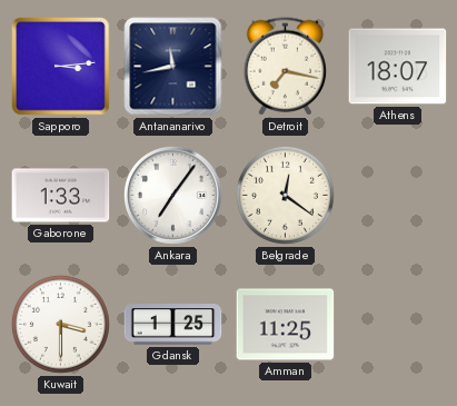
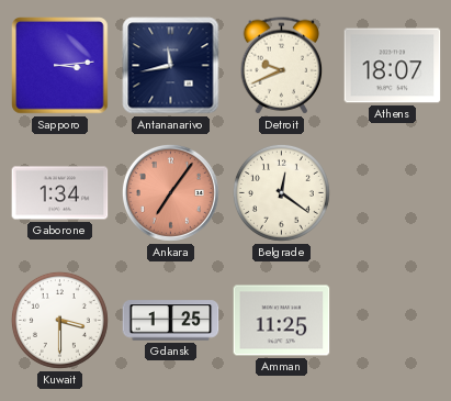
Detroit: 7:17 -> 9:41
Gaborone: 1:33 -> 1:34
Ankara dial: white -> salmon
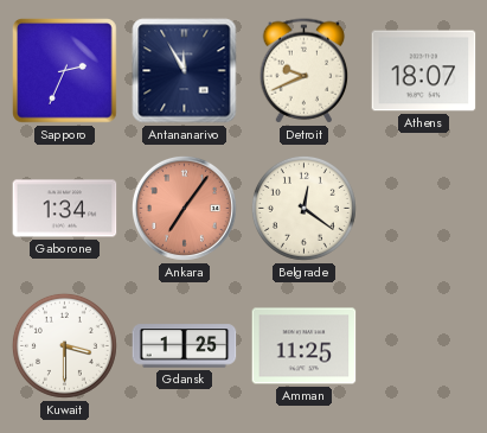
Sapporo: 3:14 -> 2:34
Antananarivo: 11:43 -> 11:55
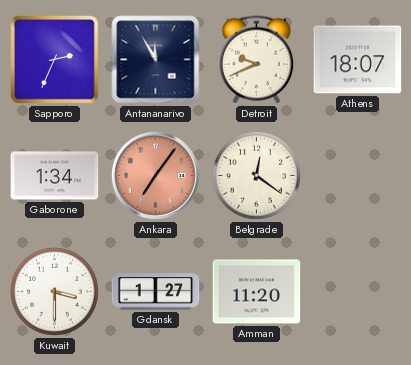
Gdansk: 1:25 -> 1:27
Amman: 11:25 -> 11:20
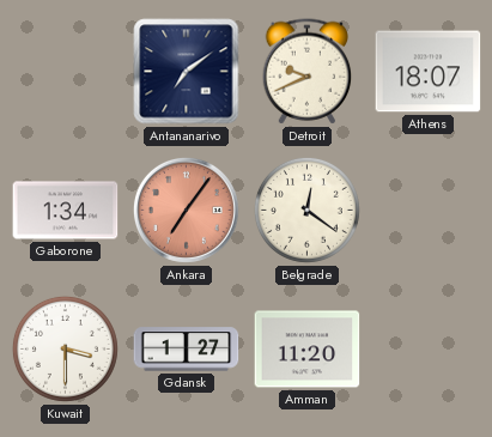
Sapporo: 2:34 -> none
Antananarivo: 11:55 -> 7:09
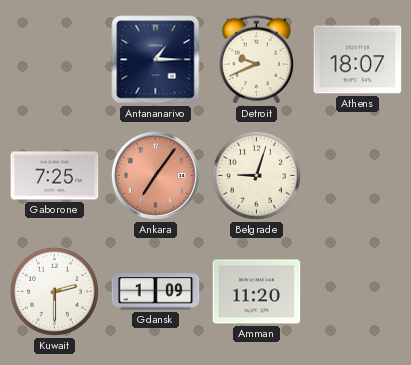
Antananarivo: 7:09 -> 1:15
Gaborone: 1:34 -> 7:25
Belgrade: 12:21 -> 9:03
Kuwait: 3:30 -> 2:30
Gdansk: 1:27 -> 1:09
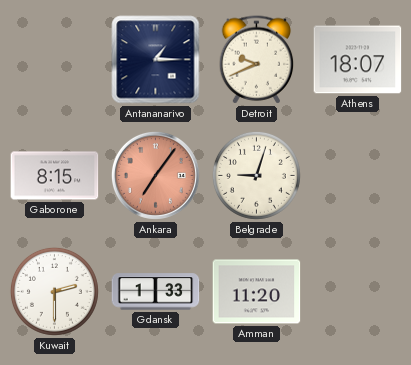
Gaborone: 7:25 -> 8:15
Gdansk: 1:09 -> 1:33
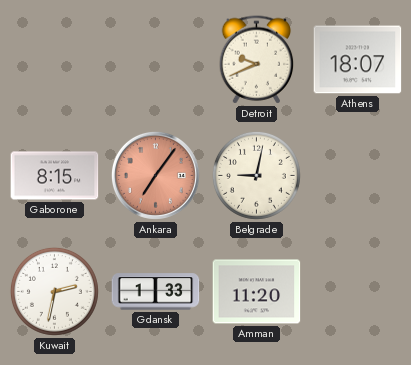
Antananarivo: 1:15 -> none
Belgrade: 9:03 -> 9:02
Kuwait: 2:30 -> 2:32
